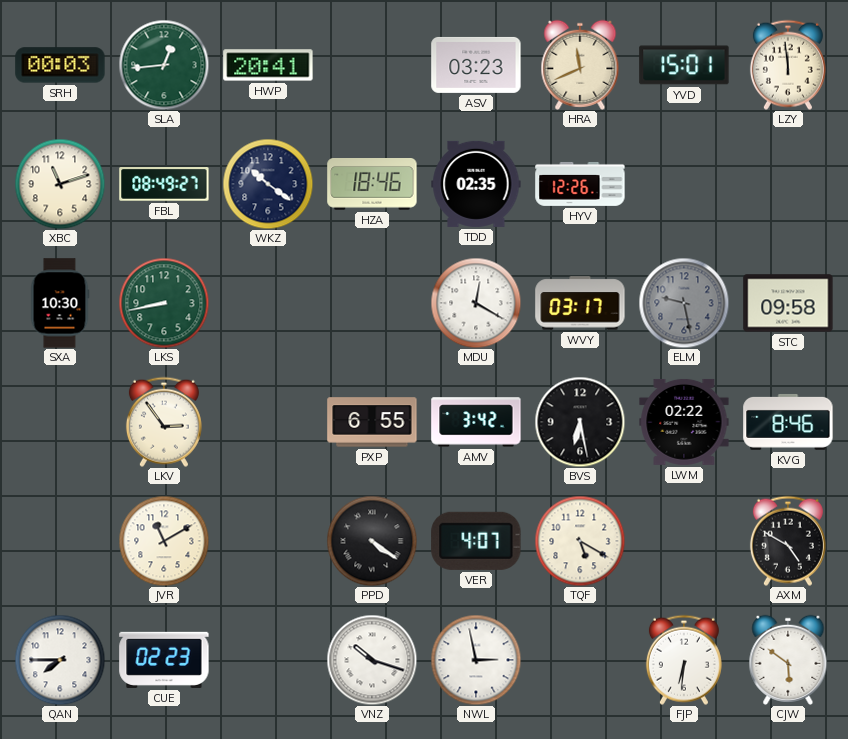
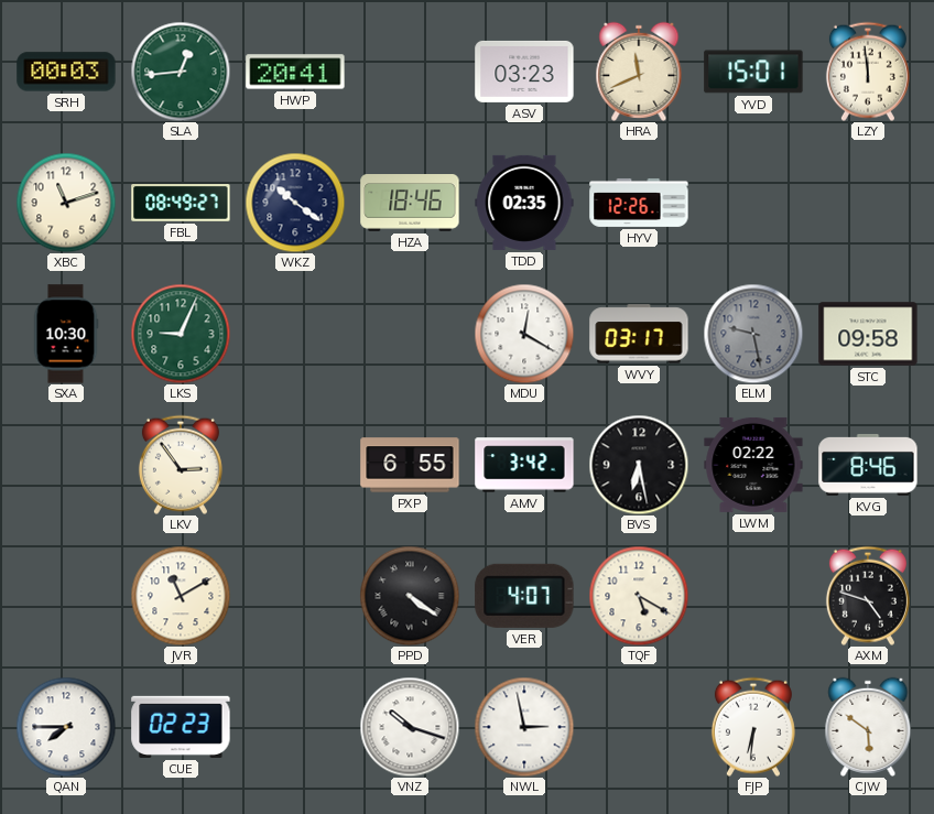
LKS: 8:43 -> 9:04
AXM: 4:50 -> 4:48
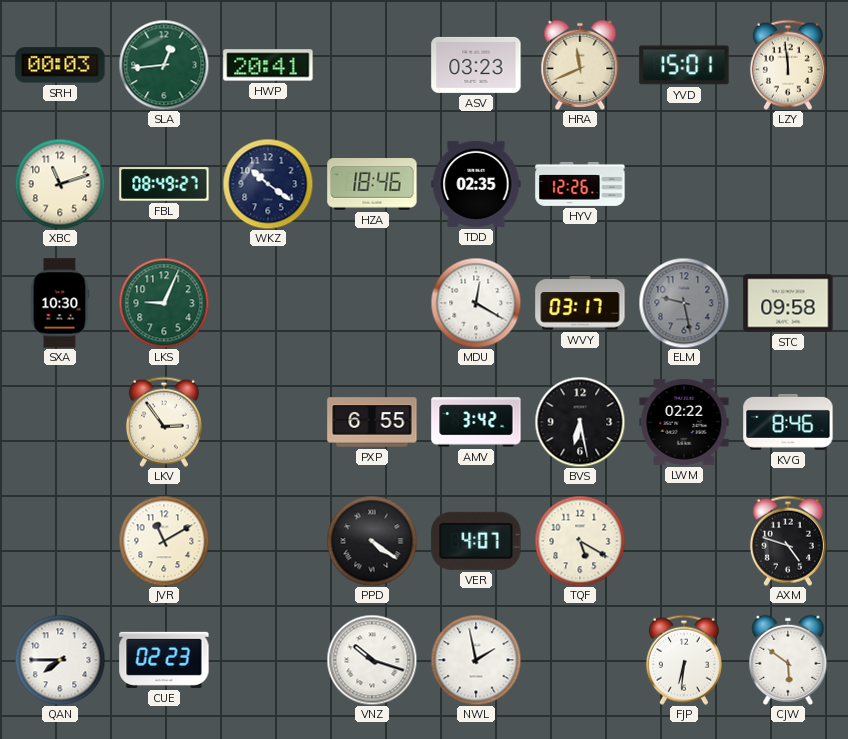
NWL: 2:58 -> 1:58
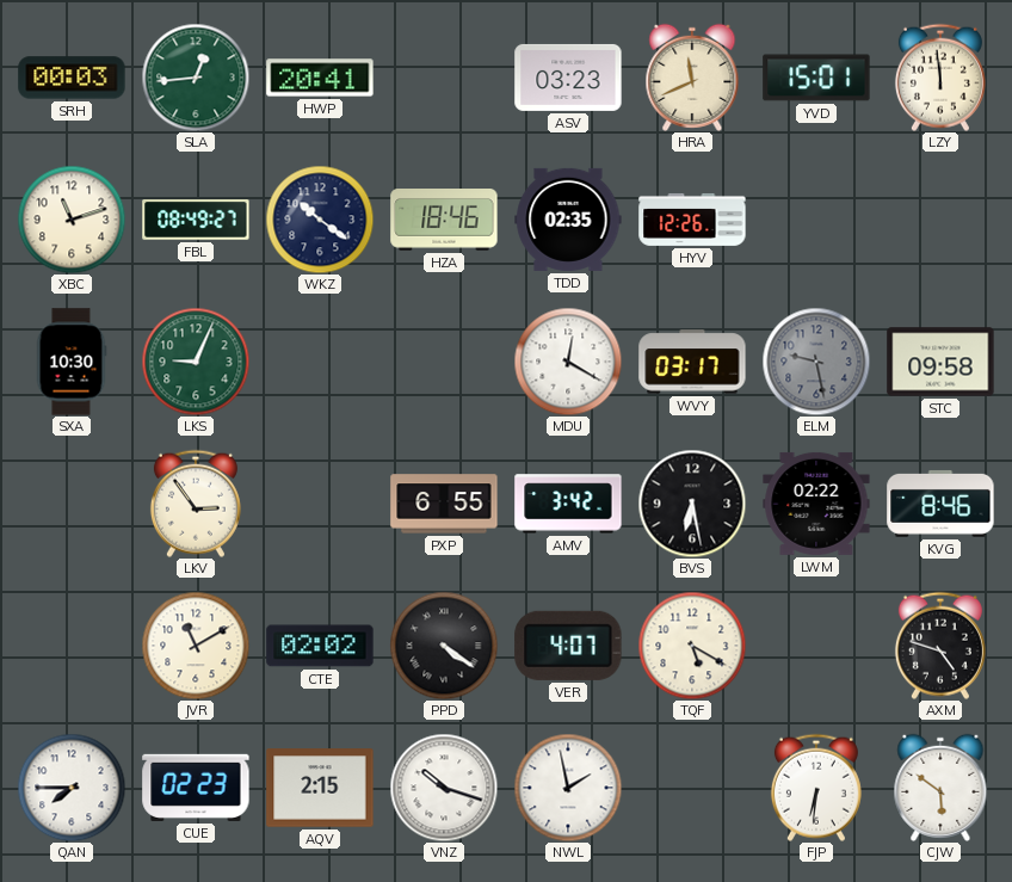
CTE: none -> 02:02
AQV: none -> 2:15
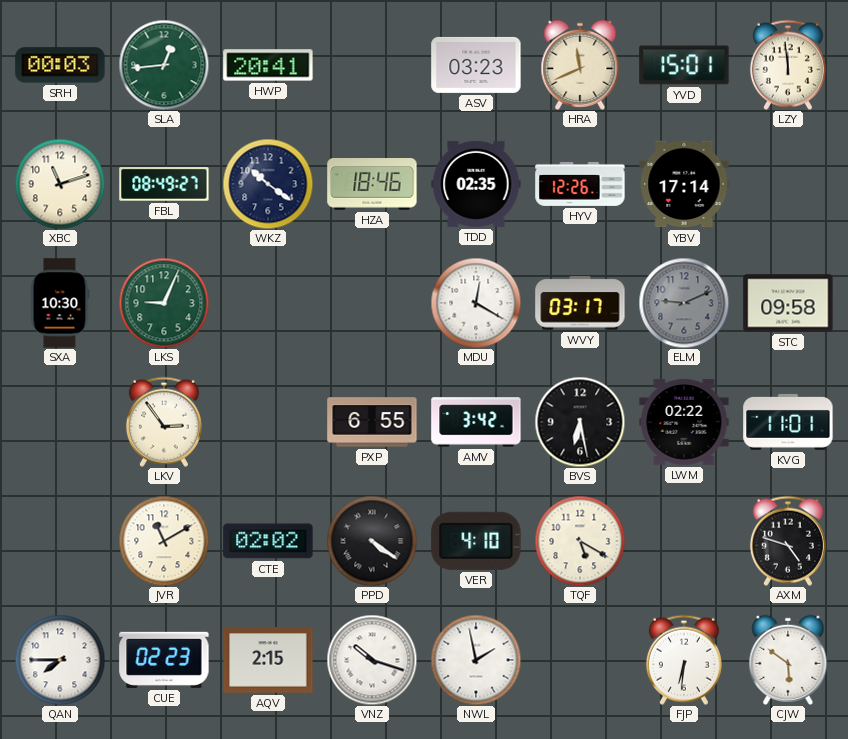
YBV: none -> 17:14
ELM: 9:28 -> 9:11
KVG: 8:46 -> 11:01
VER: 4:07 -> 4:10
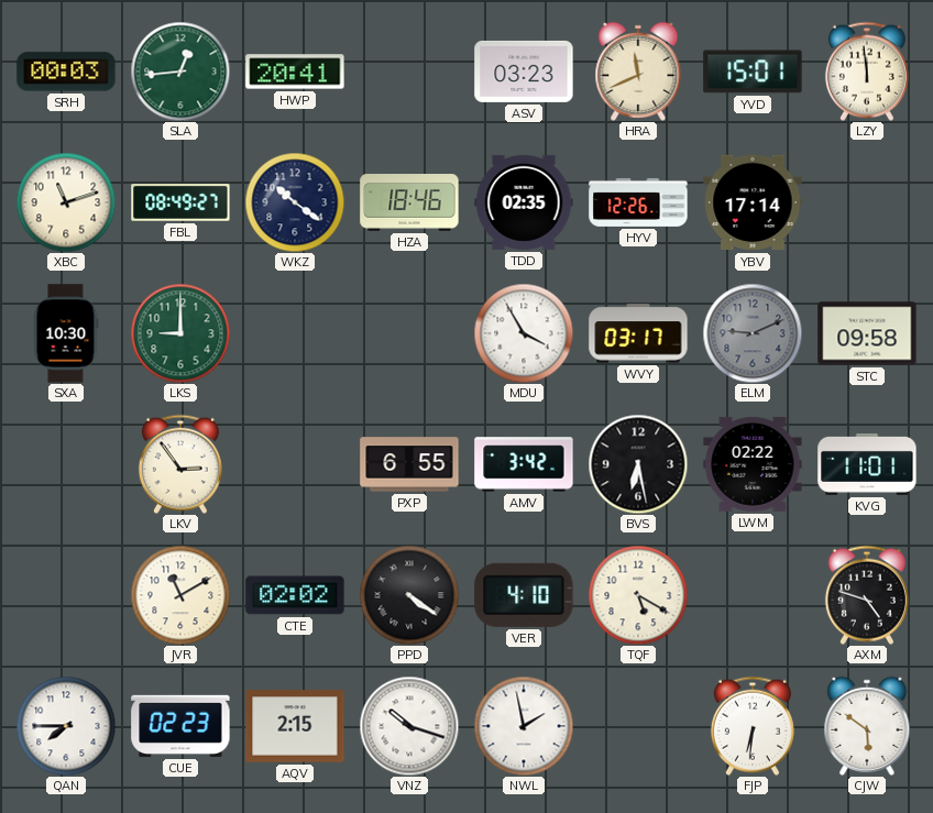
LKS: 9:04 -> 9:00
MDU: 12:20 -> 3:55
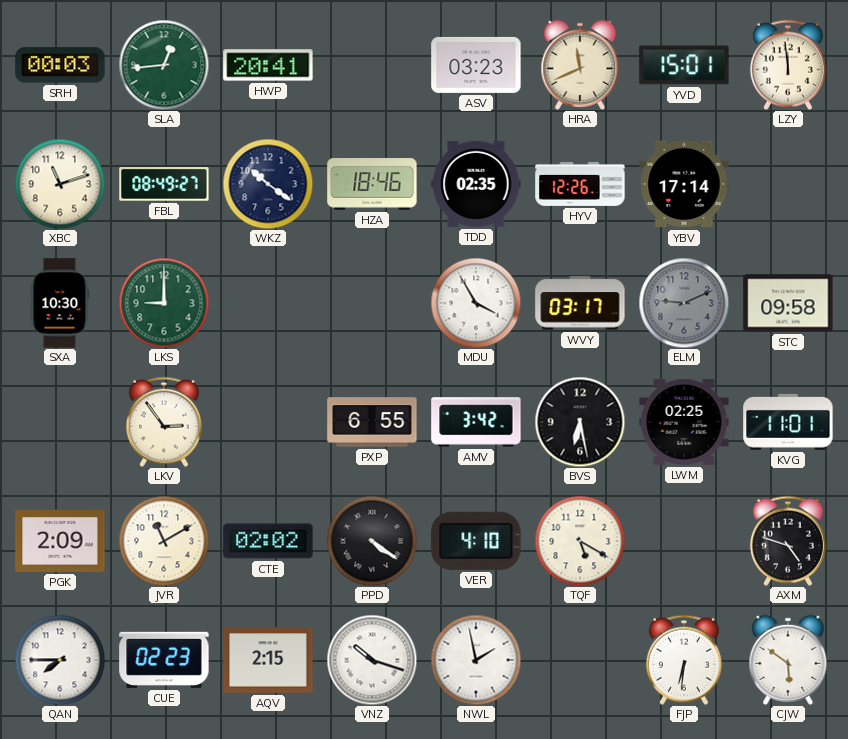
LWM: 02:22 -> 02:25
PGK: none -> 2:09
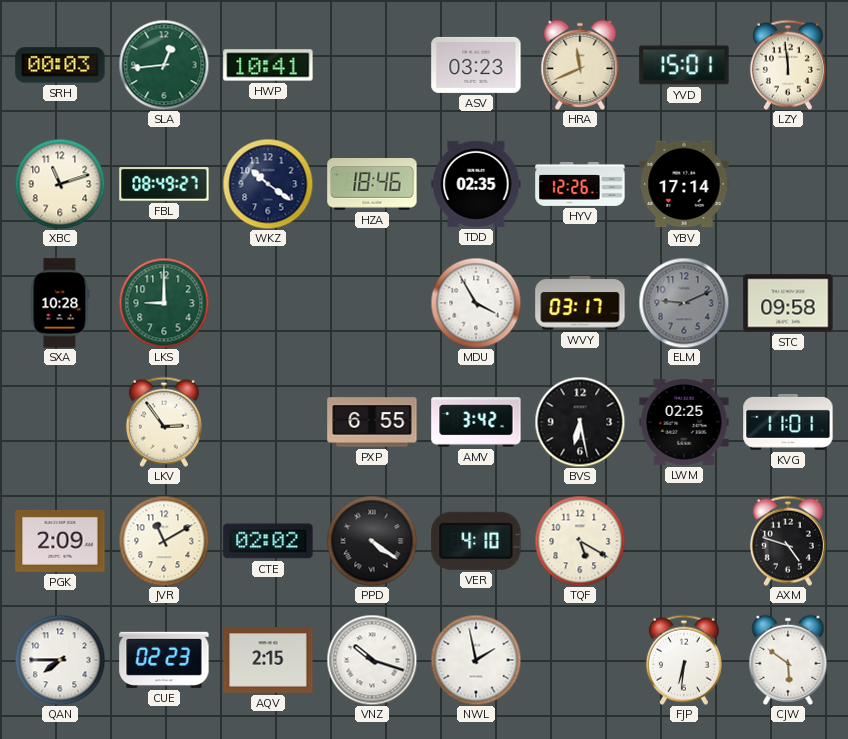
HWP: 20:41 -> 10:41
SXA: 10:30 -> 10:28
